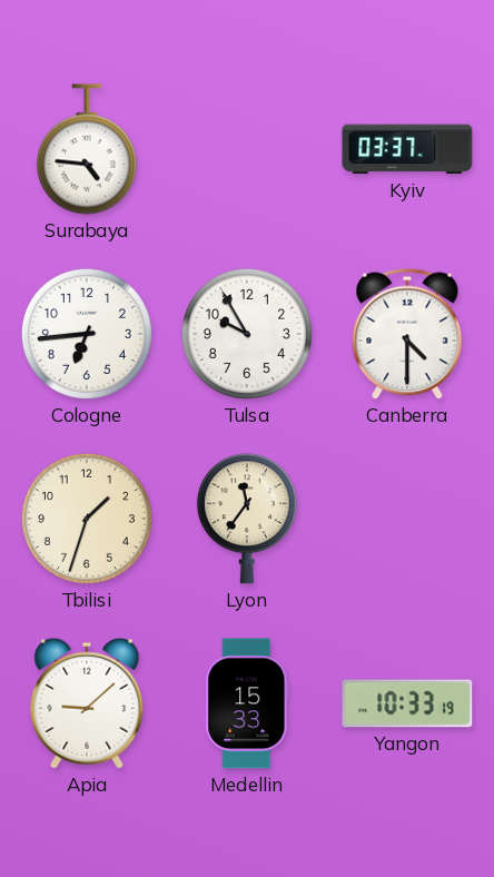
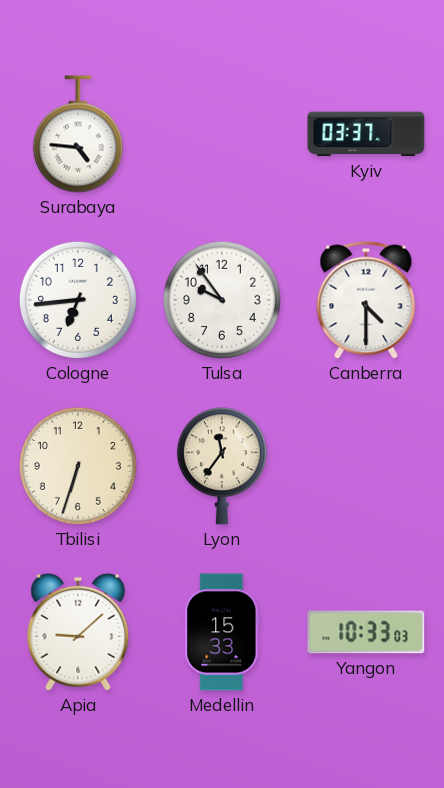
Tulsa: 9:55 -> 9:54
Tbilisi: 1:33 -> 6:33
Yangon: 10:33:19 -> 10:33:03
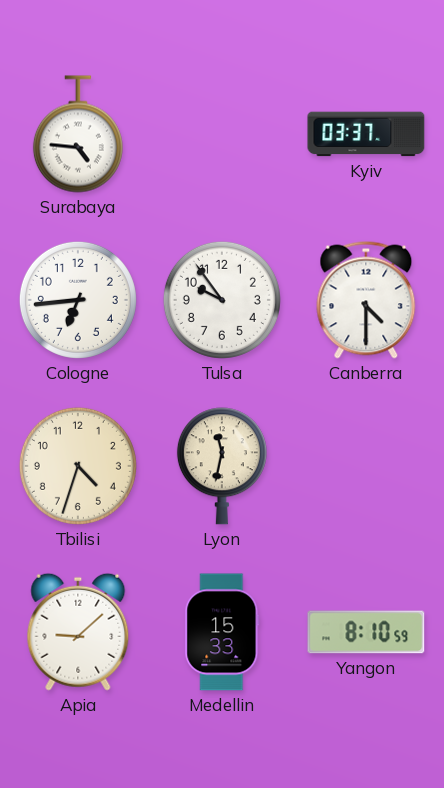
Tbilisi: 6:33 -> 4:33
Lyon: 11:36 -> 11:32
Yangon: 10:33 -> 8:10
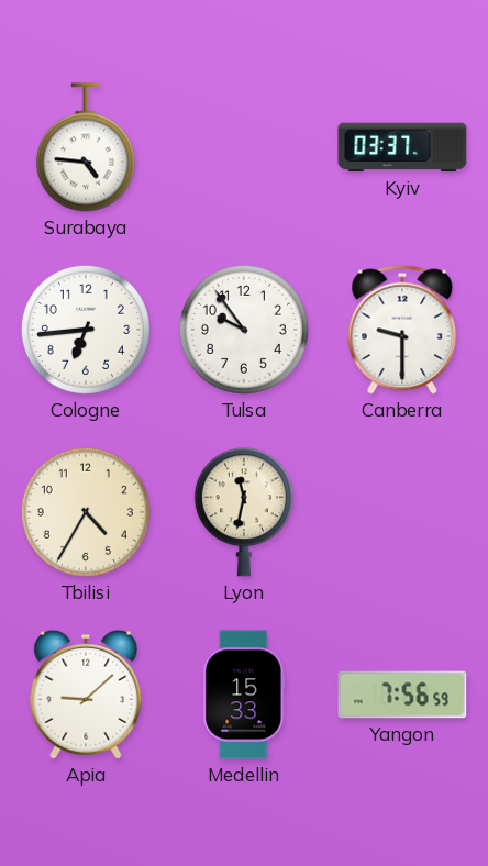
Canberra: 4:30 -> 9:30
Tbilisi: 4:33 -> 4:35
Yangon: 8:10 -> 7:56
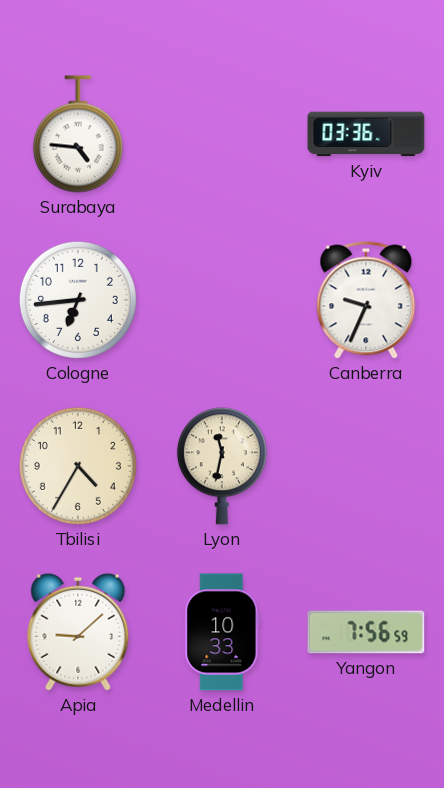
Kyiv: 03:37 -> 03:36
Tulsa: 9:54 -> none
Canberra: 9:30 -> 9:34
Medellin: 15:33 -> 10:33
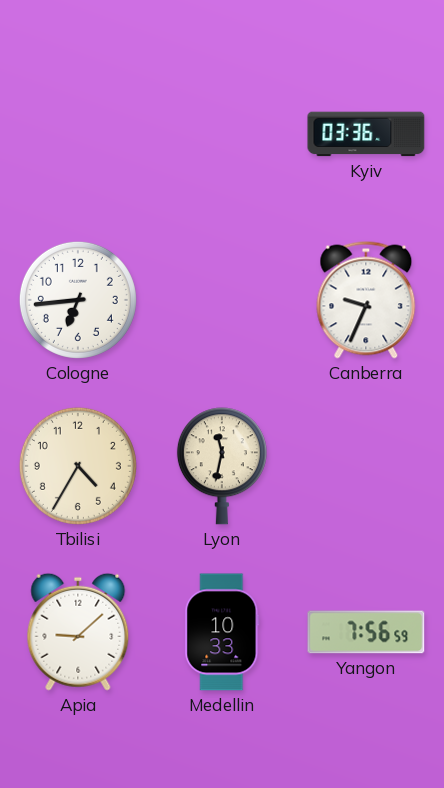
Surabaya: 4:46 -> none
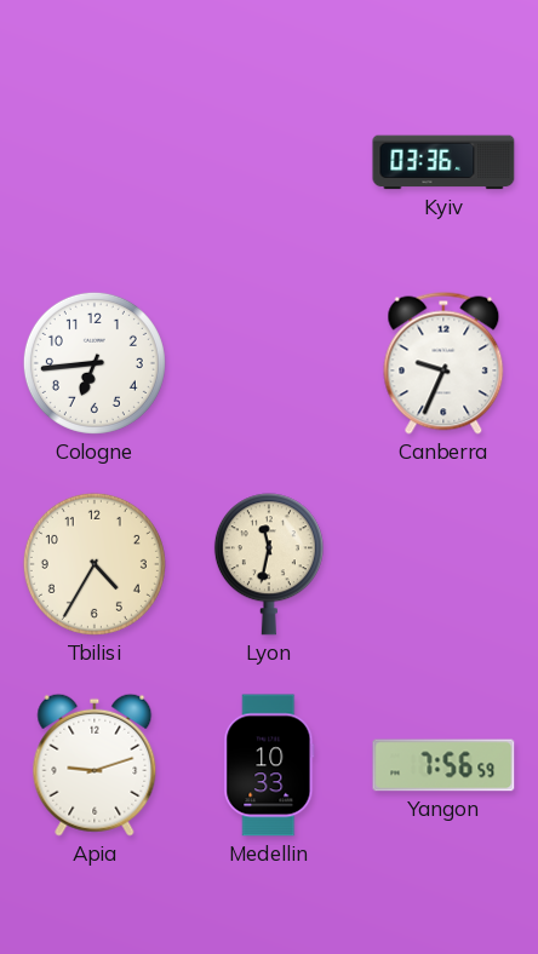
Apia: 9:08 -> 9:12
